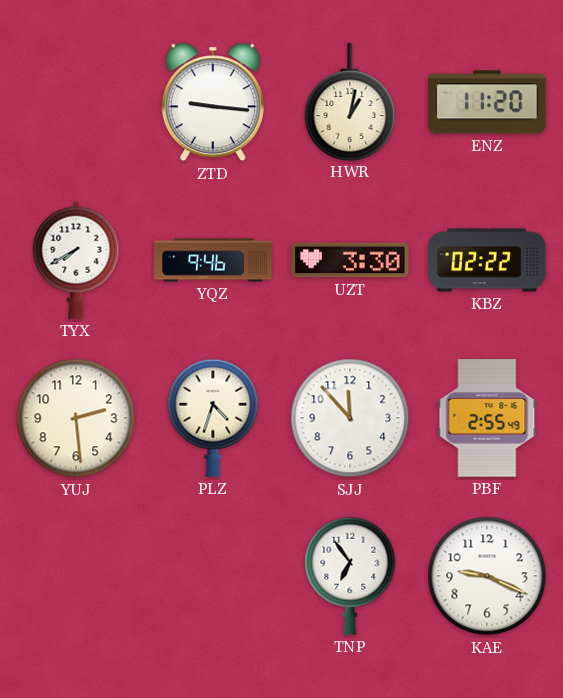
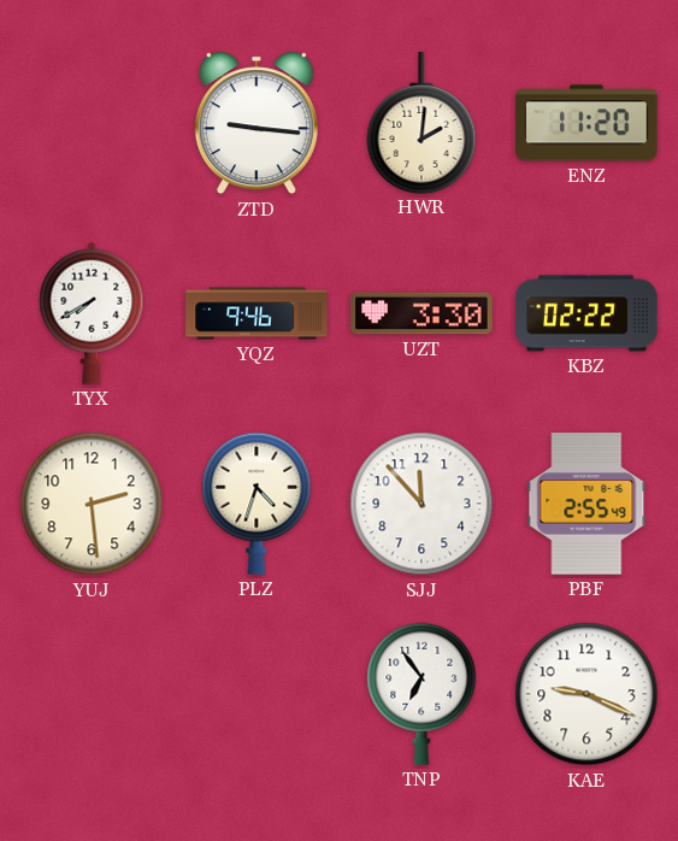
HWR: 1:02 -> 2:01
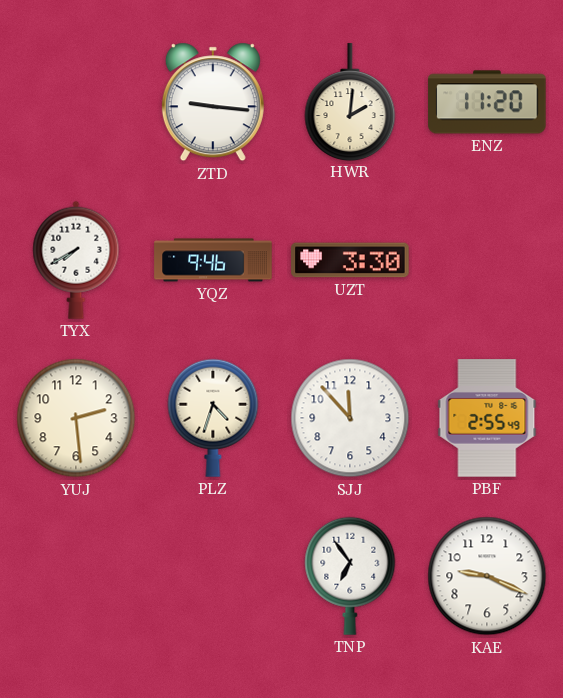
KBZ: 02:22 -> none
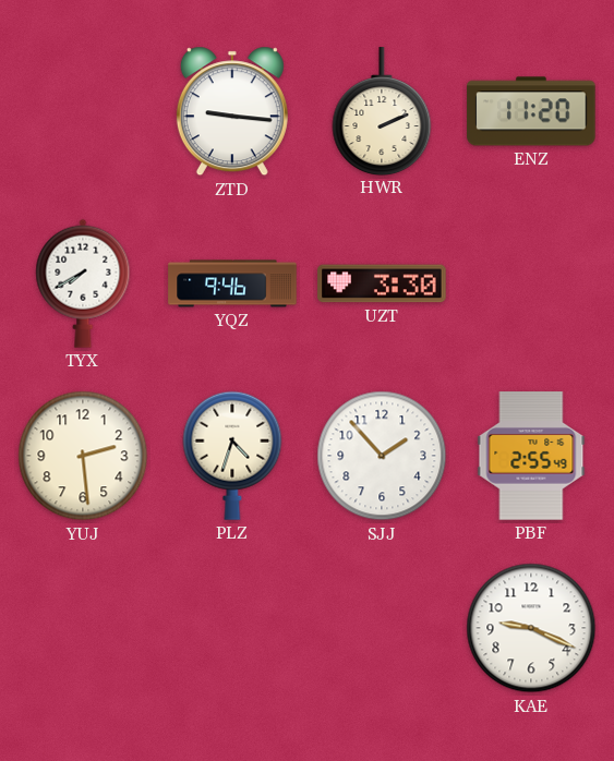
HWR: 2:01 -> 2:11
SJJ: 11:53 -> 1:53
TNP: 6:54 -> none
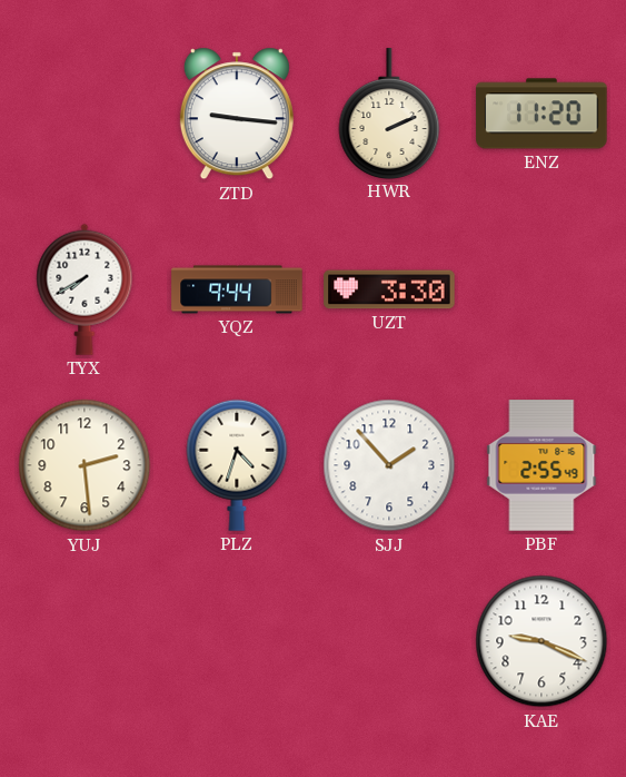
YQZ: 9:46 -> 9:44
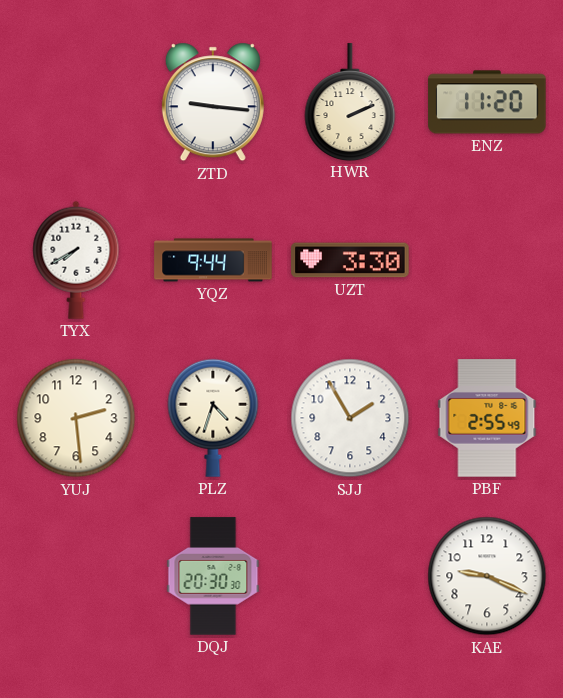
SJJ: 1:53 -> 1:55
DQJ: none -> 20:30
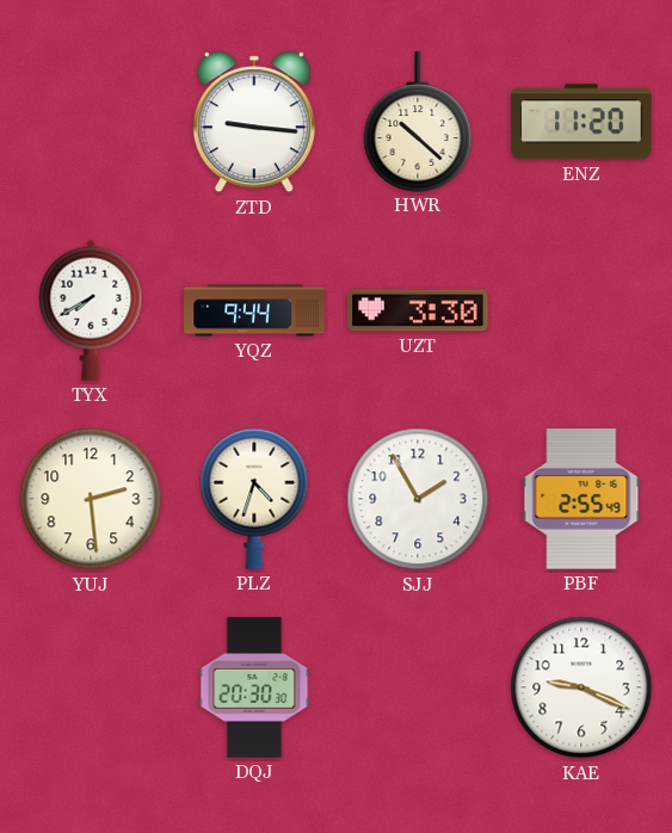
HWR: 2:11 -> 10:22
